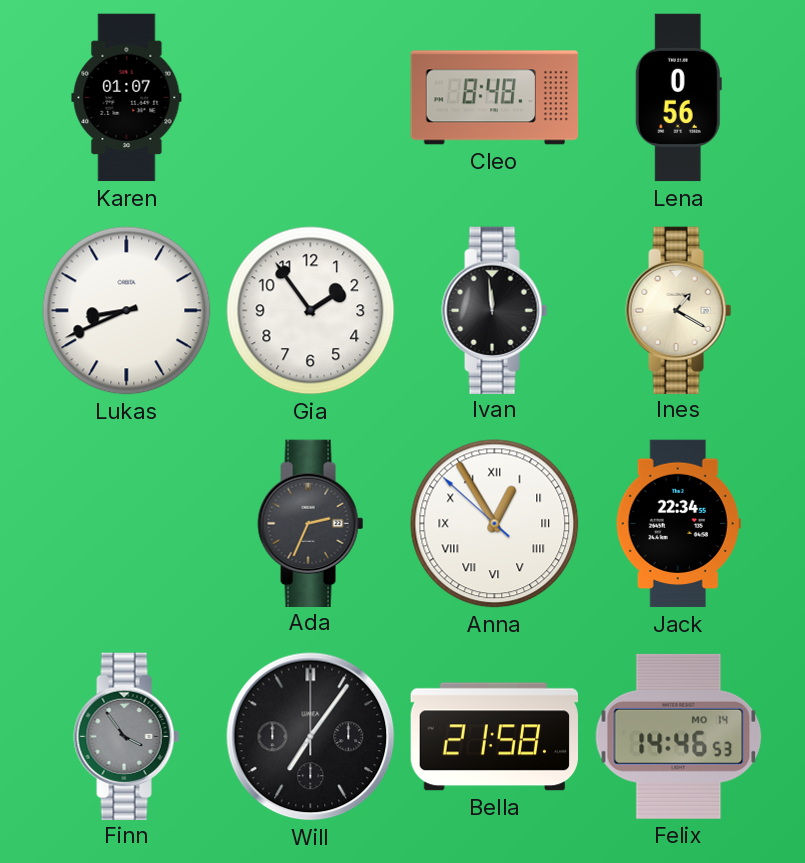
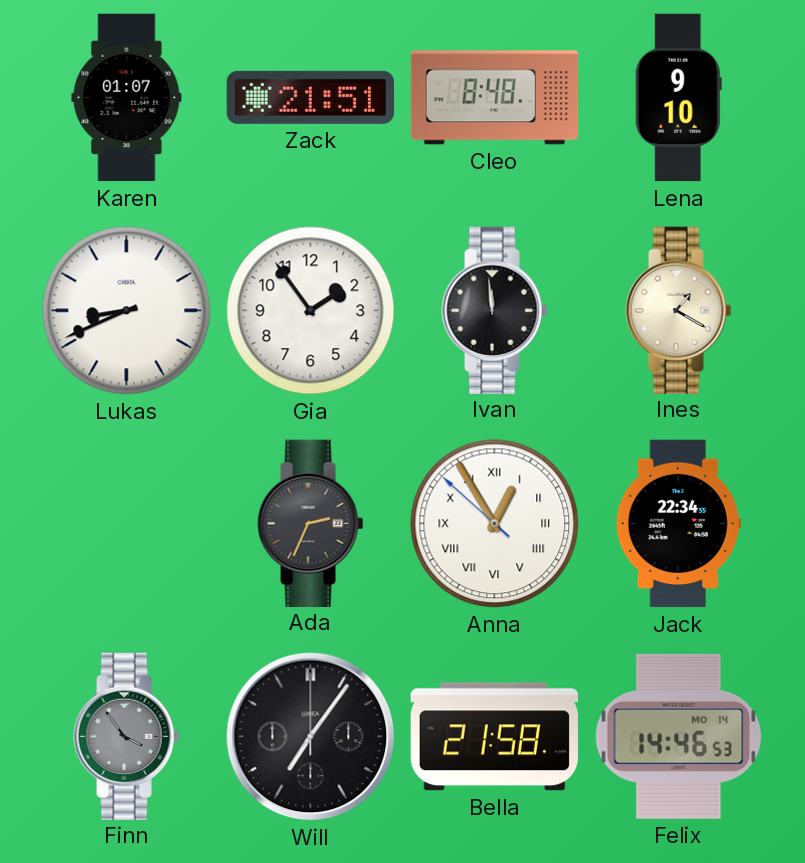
Zack: none -> 21:51
Lena: 0:56 -> 9:10
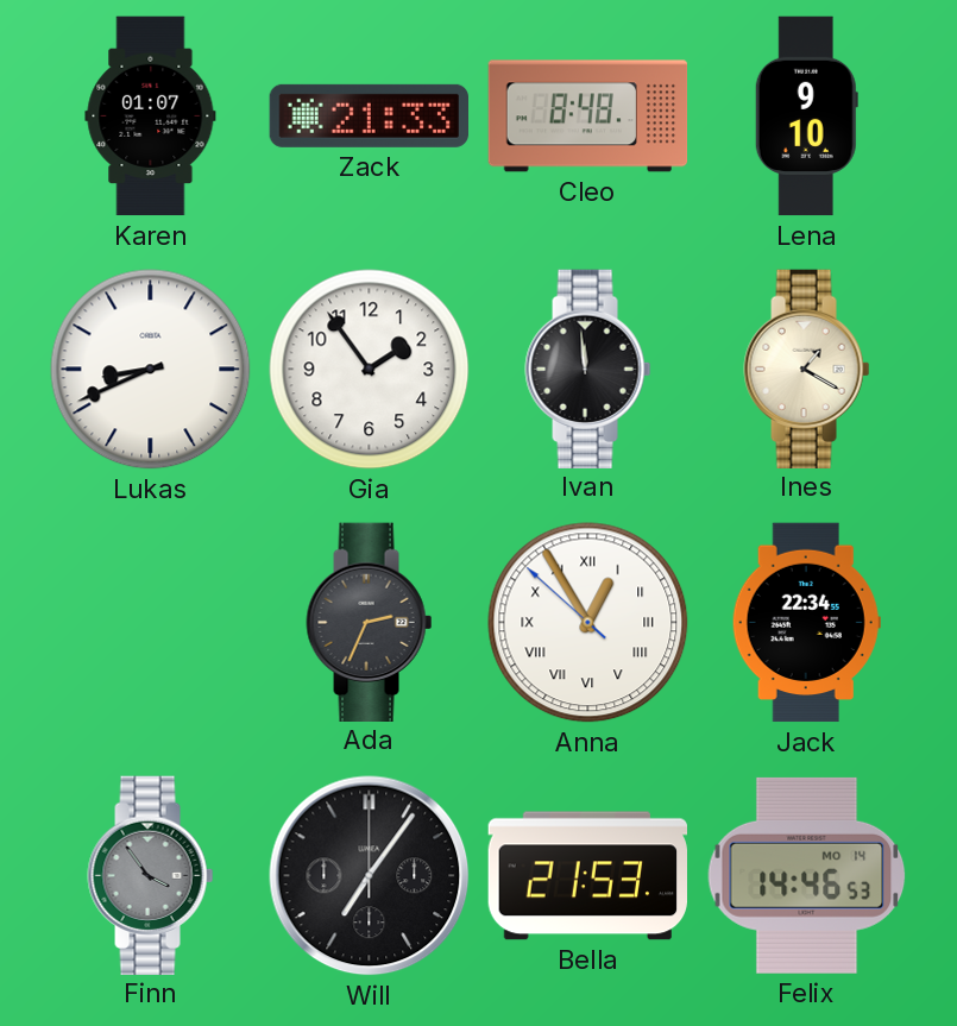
Zack: 21:51 -> 21:33
Bella: 21:58 -> 21:53
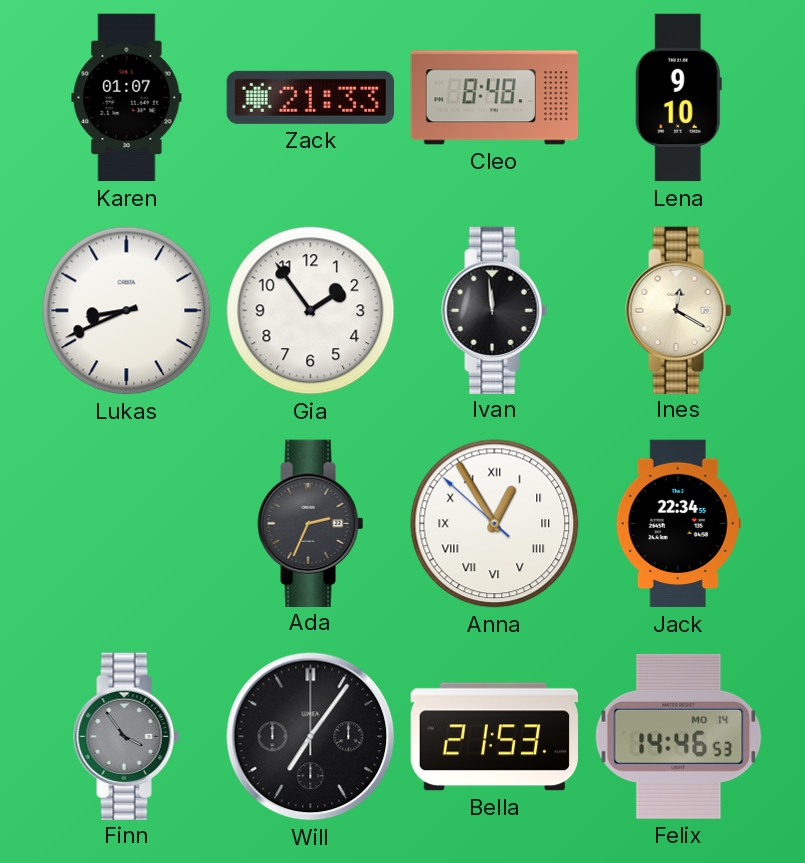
Ines: 1:20 -> 12:20
